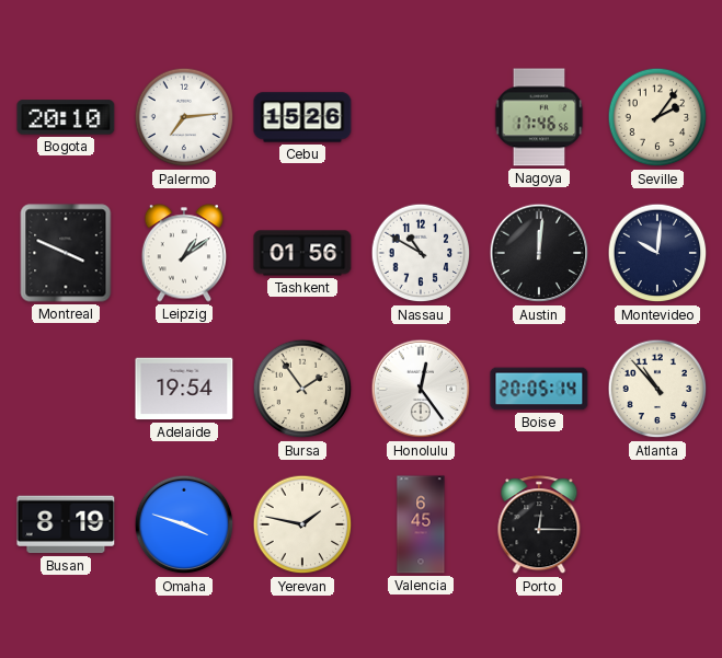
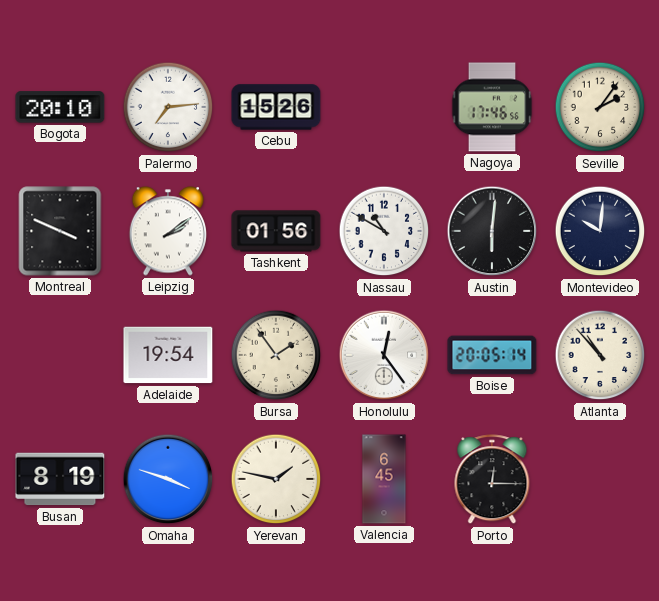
Leipzig: 1:09 -> 2:09
Austin: 12:01 -> 6:01
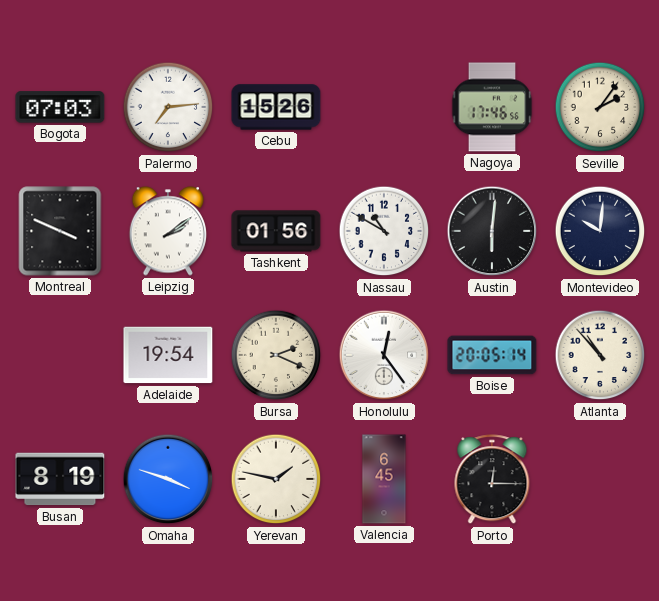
Bogota: 20:10 -> 07:03
Bursa: 1:54 -> 2:19
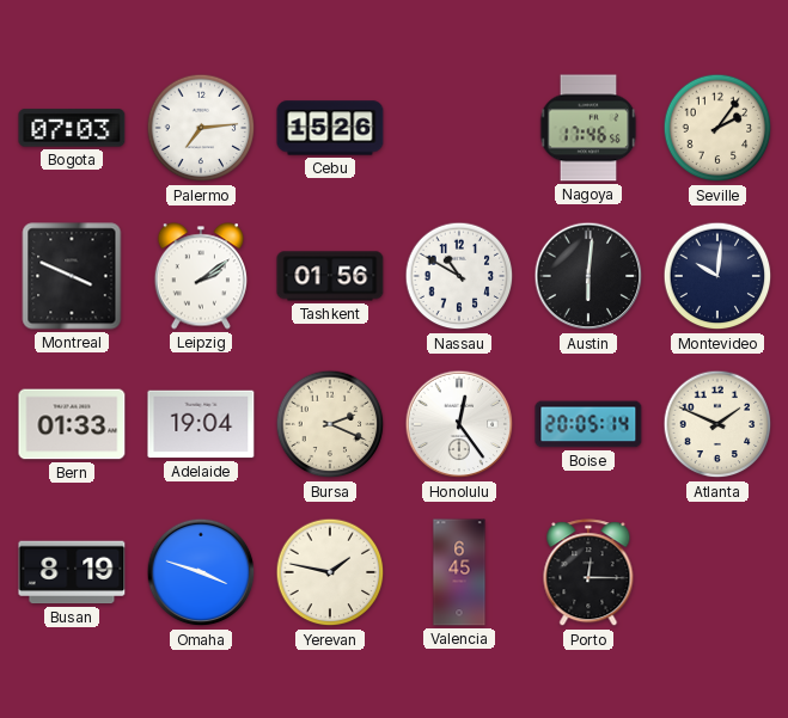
Bern: none -> 01:33
Adelaide: 19:54 -> 19:04
Atlanta: 10:53 -> 1:49
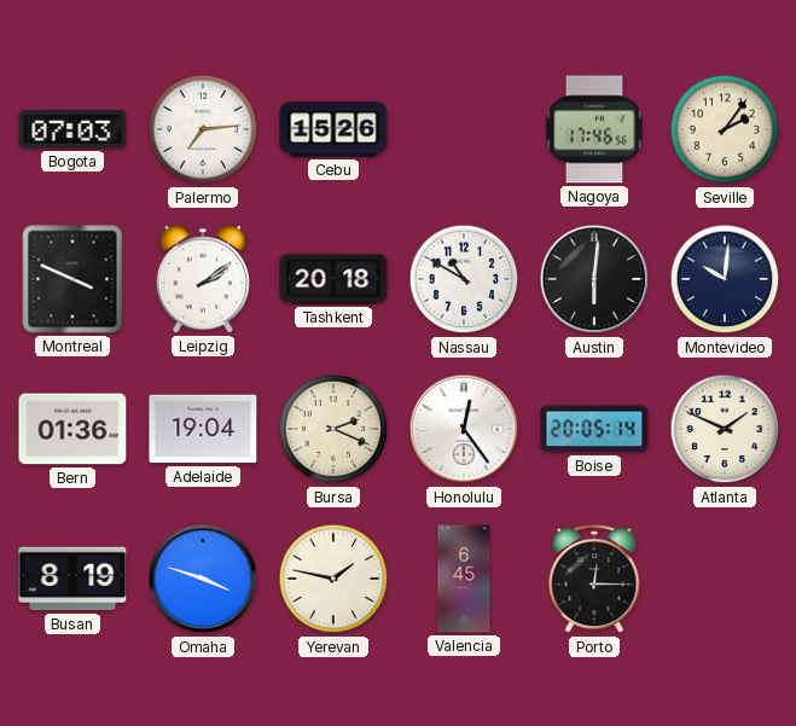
Tashkent: 01:56 -> 20:18
Bern: 01:33 -> 01:36
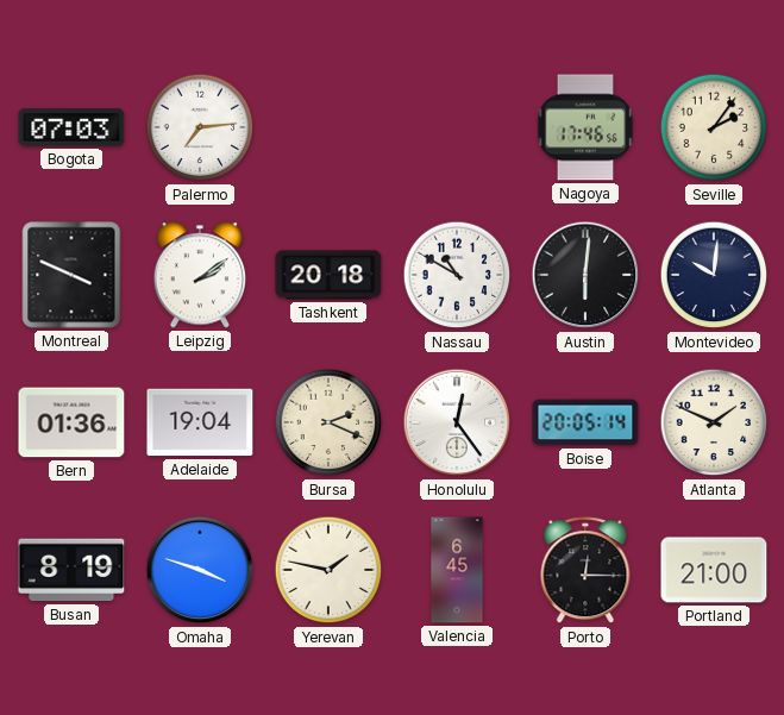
Cebu: 15:26 -> none
Portland: none -> 21:00
